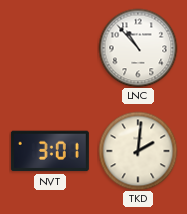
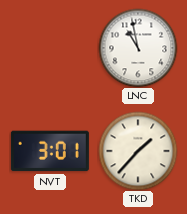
LNC: 10:53 -> 10:58
TKD: 2:01 -> 1:37
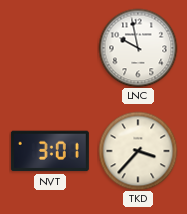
LNC: 10:58 -> 9:58
TKD: 1:37 -> 3:37
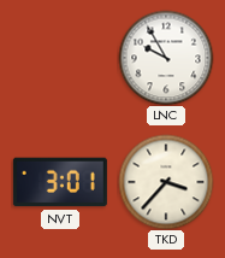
LNC: 9:58 -> 9:55
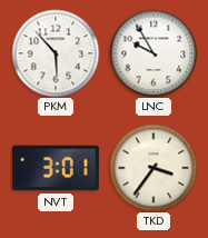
PKM: none -> 5:53
TKD: 3:37 -> 3:36
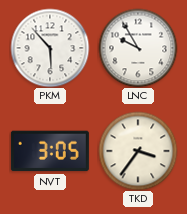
NVT: 3:01 -> 3:05
